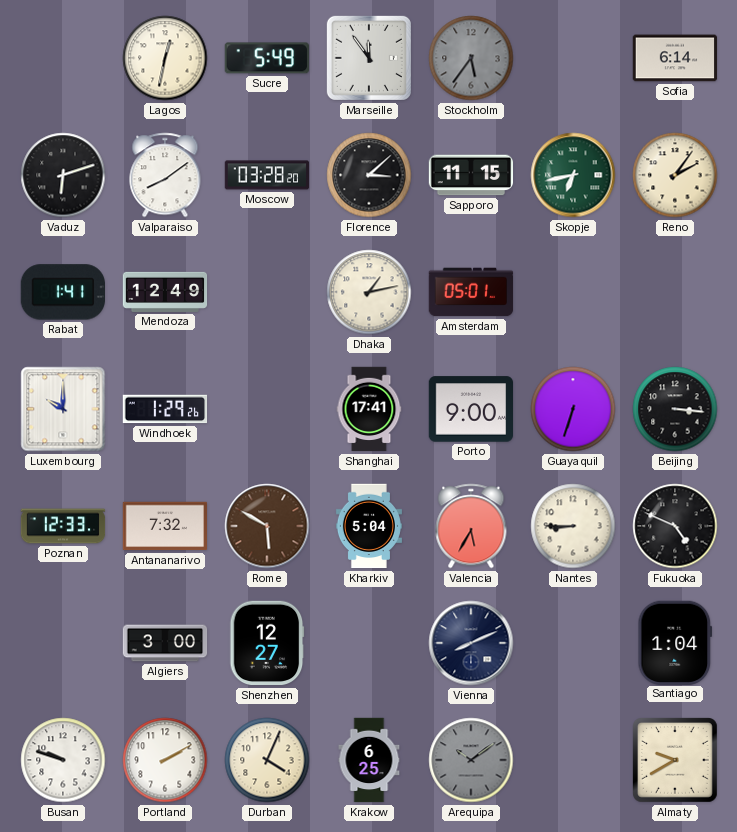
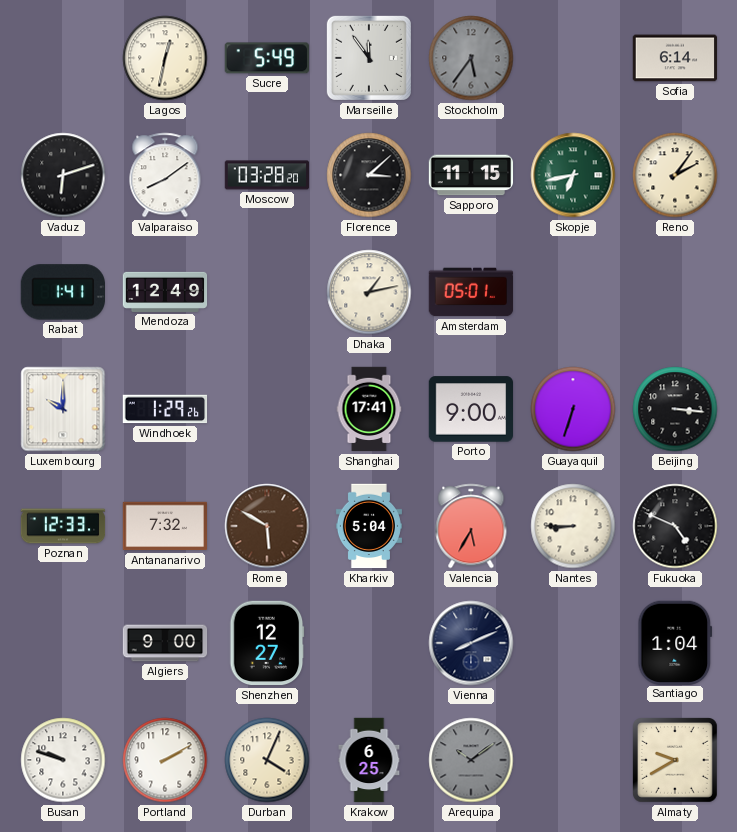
Algiers: 3:00 -> 9:00
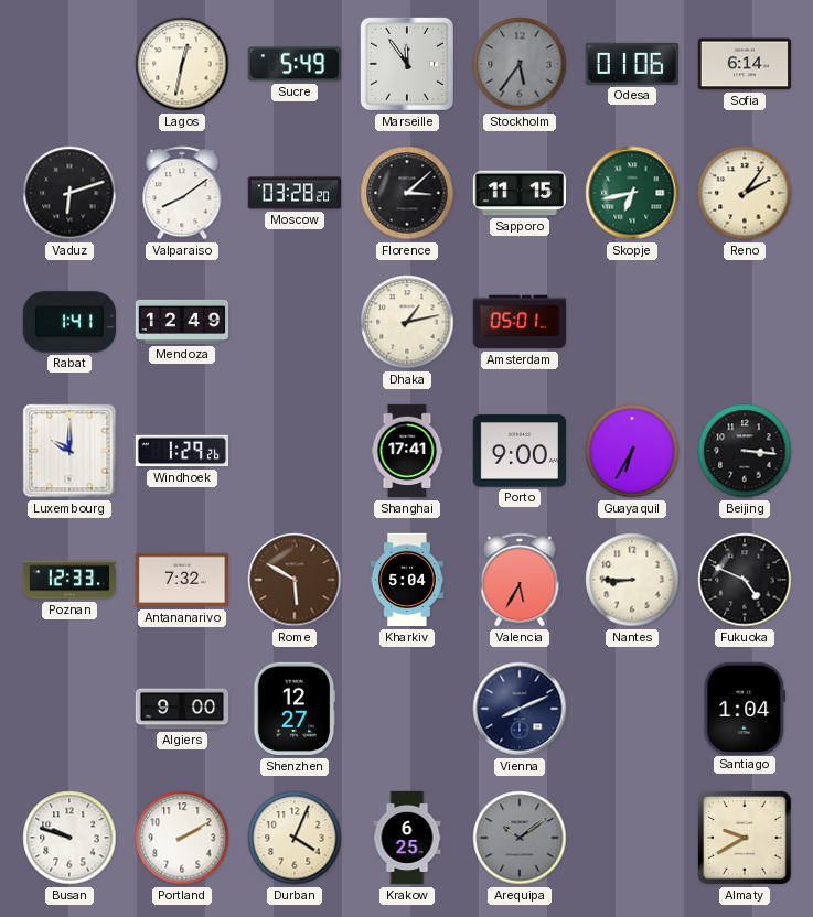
Odesa: none -> 01:06
Guayaquil: 6:33 -> 6:35
